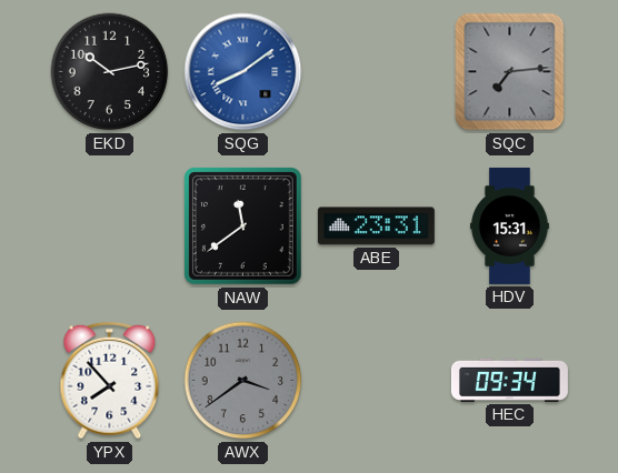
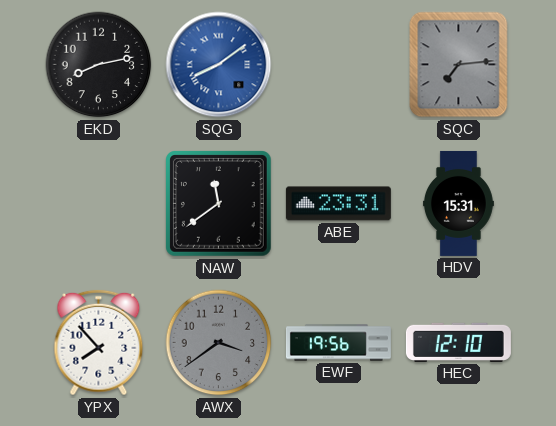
EKD: 10:13 -> 8:13
EWF: none -> 19:56
HEC: 09:34 -> 12:10
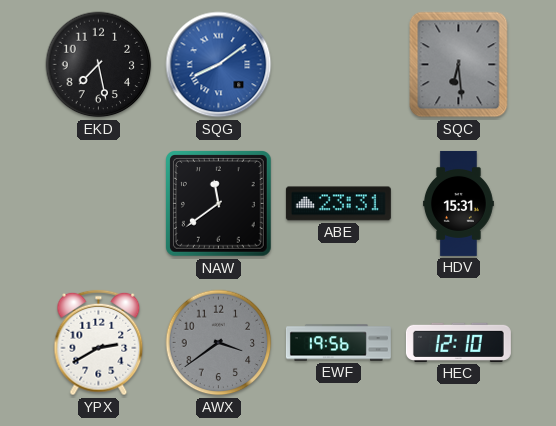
EKD: 8:13 -> 7:28
SQC: 7:14 -> 6:29
YPX: 7:53 -> 2:40
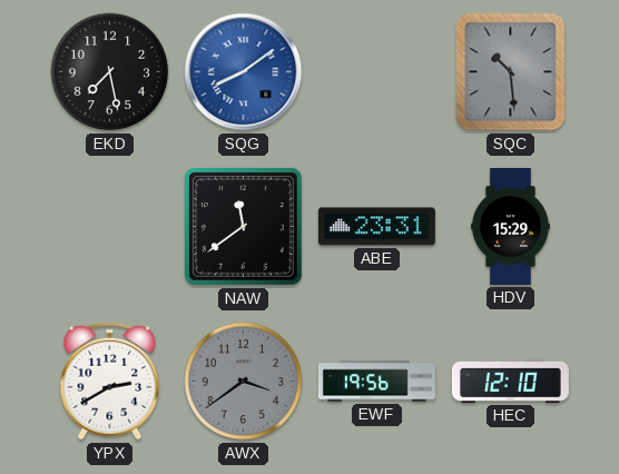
SQC: 6:29 -> 10:29
HDV: 15:31 -> 15:29
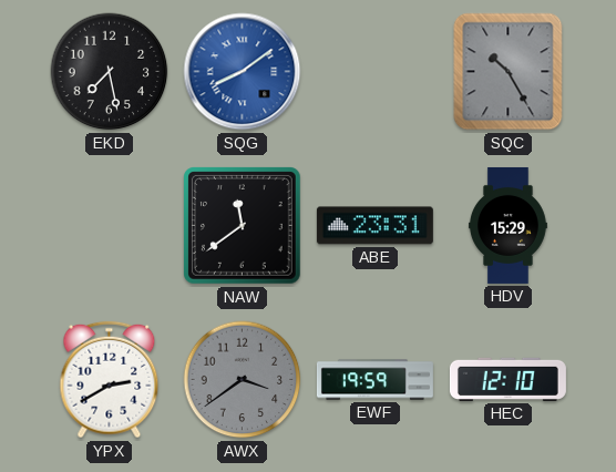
SQC: 10:29 -> 10:25
EWF: 19:56 -> 19:59
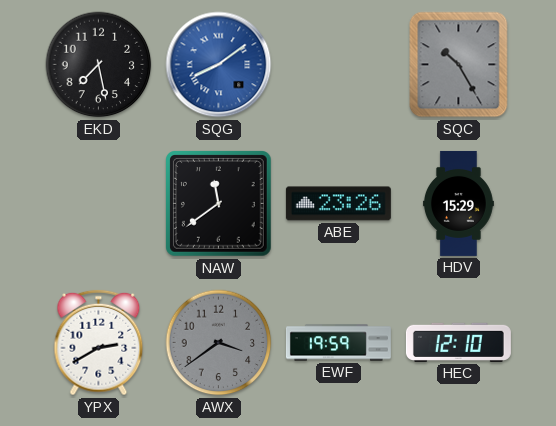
ABE: 23:31 -> 23:26
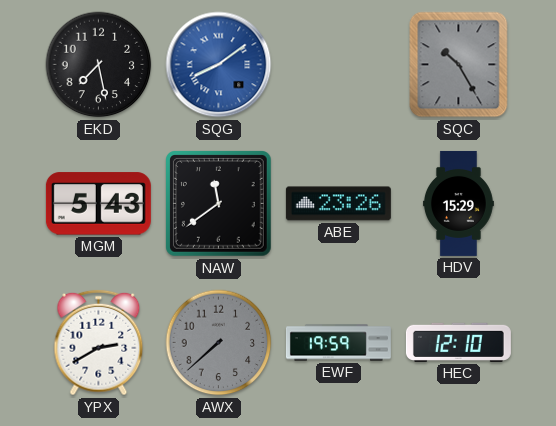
MGM: none -> 5:43
AWX: 3:39 -> 7:38
